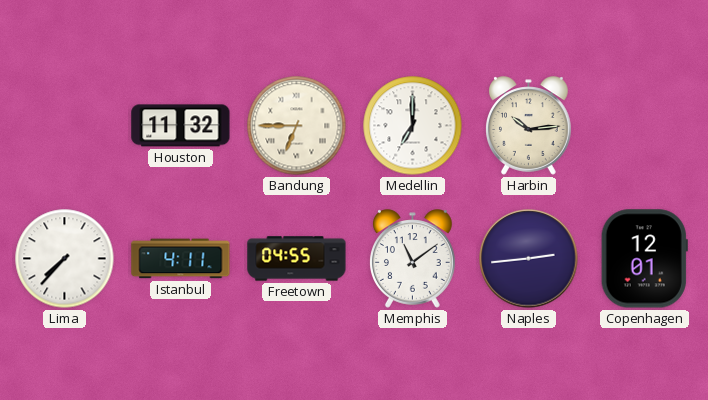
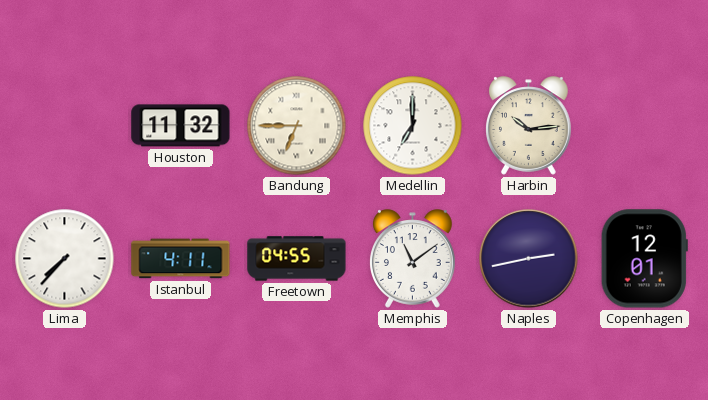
Naples: 2:44 -> 2:43
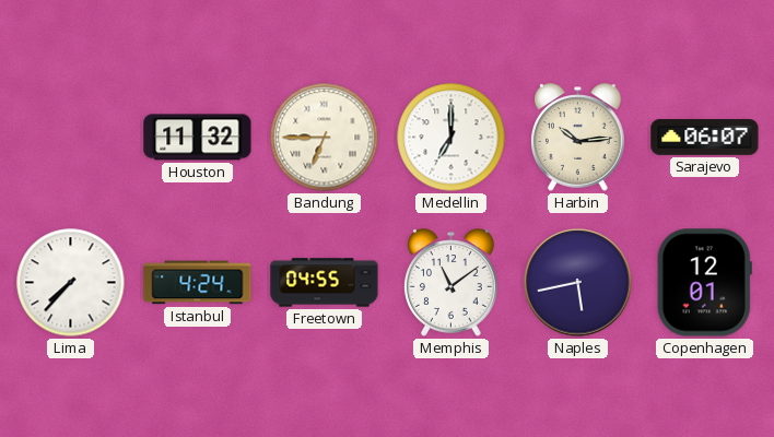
Sarajevo: none -> 06:07
Istanbul: 4:11 -> 4:24
Naples: 2:43 -> 5:43
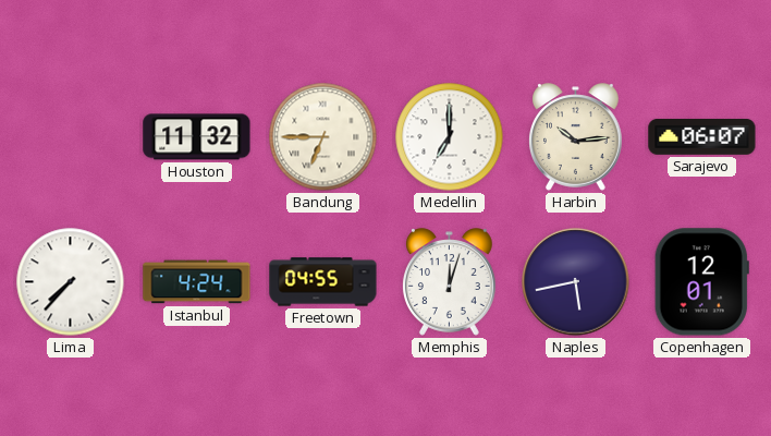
Memphis: 11:09 -> 12:03
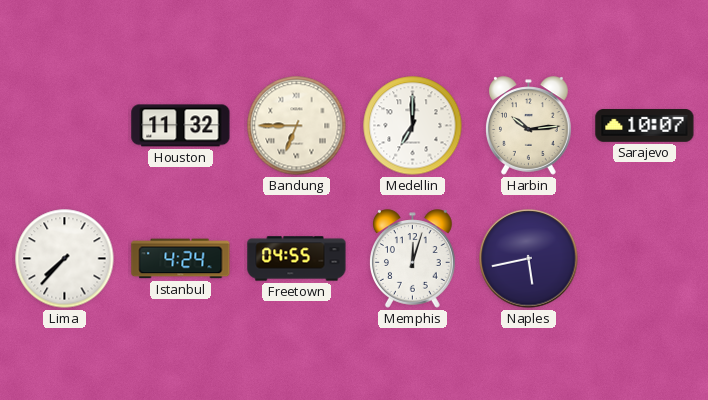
Sarajevo: 06:07 -> 10:07
Copenhagen: 12:01 -> none
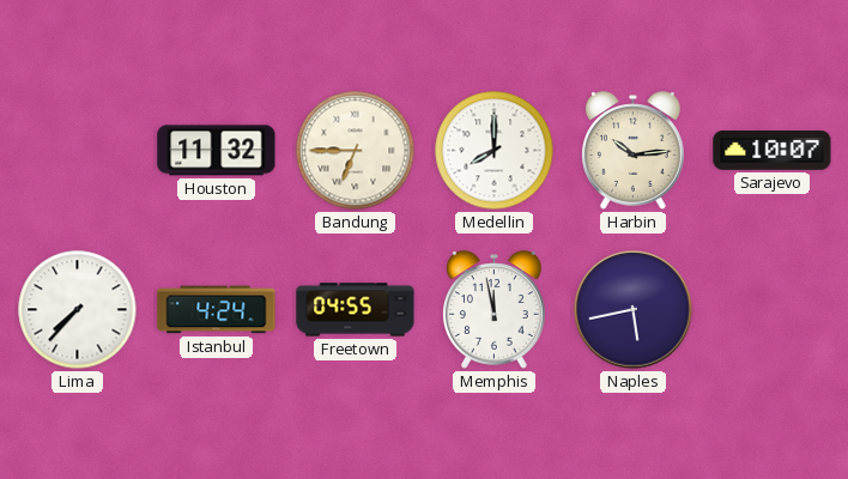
Medellin: 7:00 -> 8:00
Memphis: 12:03 -> 11:58
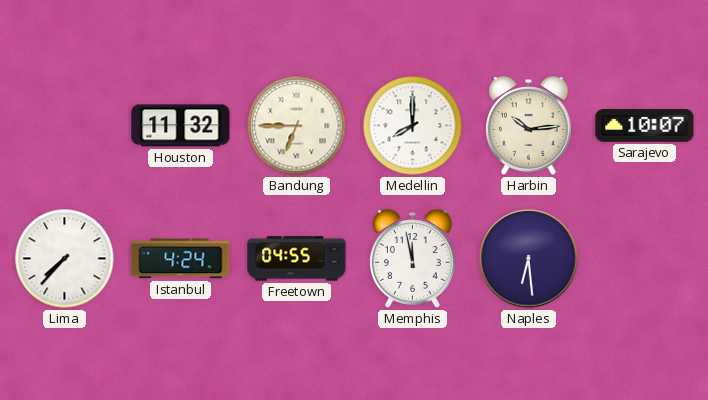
Naples: 5:43 -> 6:29
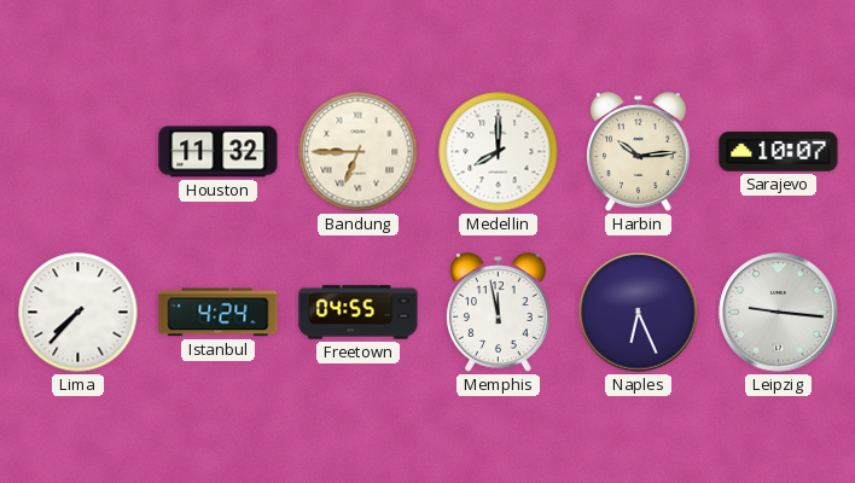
Naples: 6:29 -> 6:26
Leipzig: none -> 9:16
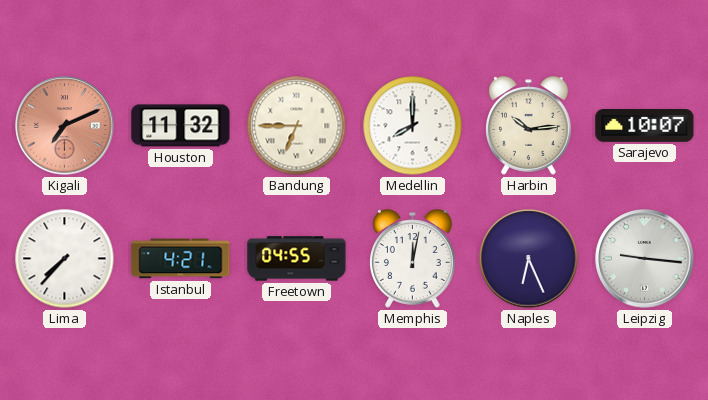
Kigali: none -> 7:11
Istanbul: 4:24 -> 4:21
Memphis: 11:58 -> 12:02
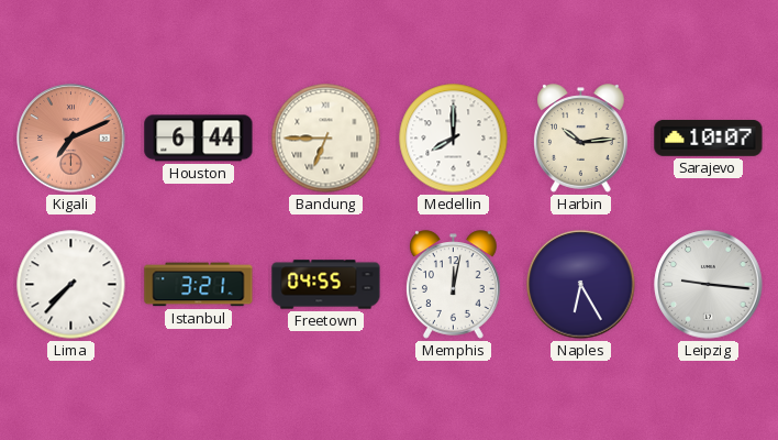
Houston: 11:32 -> 6:44
Istanbul: 4:21 -> 3:21
Naples: 6:26 -> 6:25
